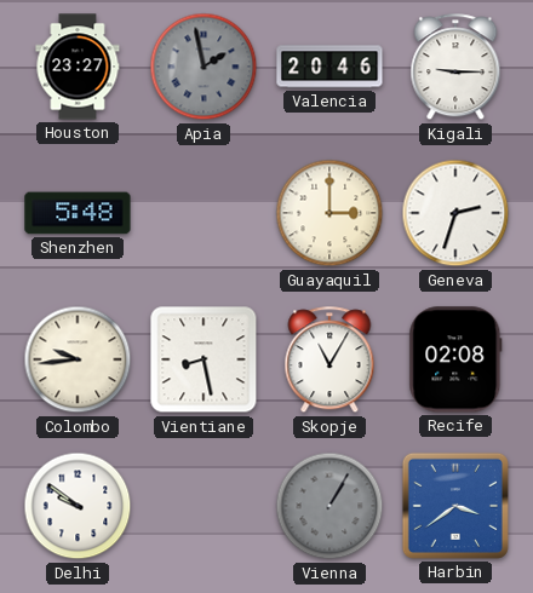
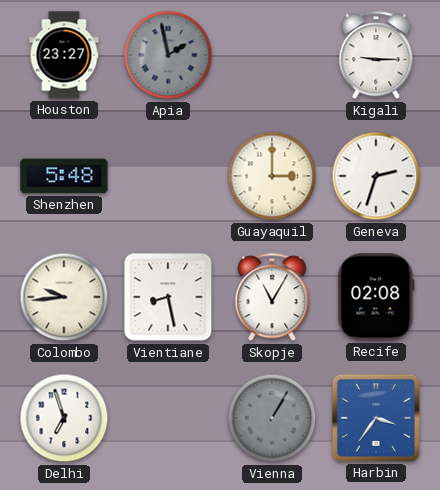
Valencia: 20:46 -> none
Delhi: 9:51 -> 6:57
Harbin: 3:39 -> 3:36
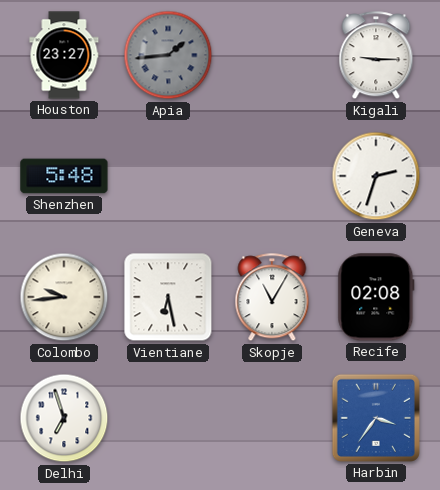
Apia: 1:58 -> 1:44
Guayaquil: 3:00 -> none
Vientiane: 8:28 -> 6:28
Vienna: 1:05 -> none
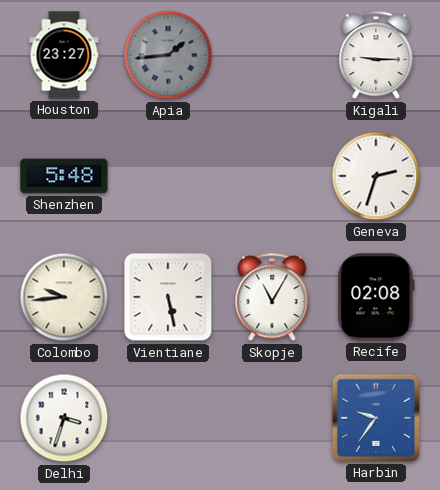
Vientiane: 6:28 -> 5:28
Delhi: 6:57 -> 3:33
Harbin: 3:36 -> 9:36
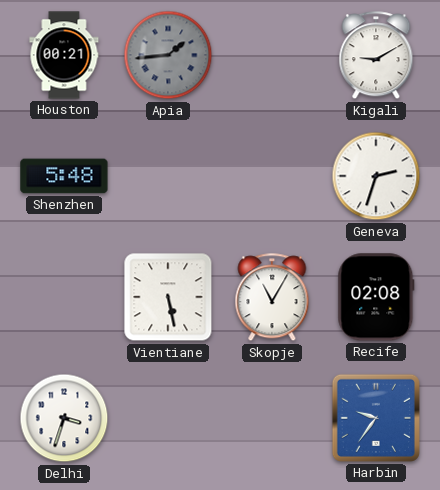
Houston: 23:27 -> 00:21
Kigali: 9:15 -> 9:10
Colombo: 9:44 -> none
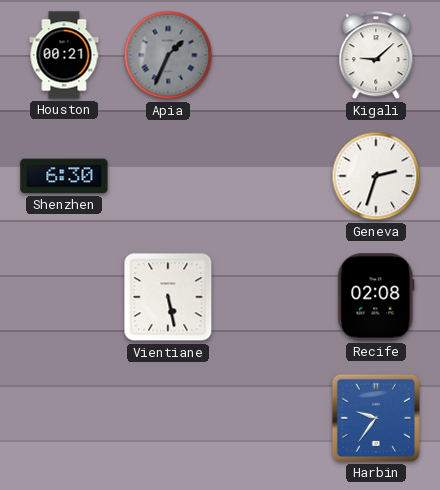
Apia: 1:44 -> 1:34
Kigali: 9:10 -> 9:08
Shenzhen: 5:48 -> 6:30
Skopje: 11:05 -> none
Delhi: 3:33 -> none
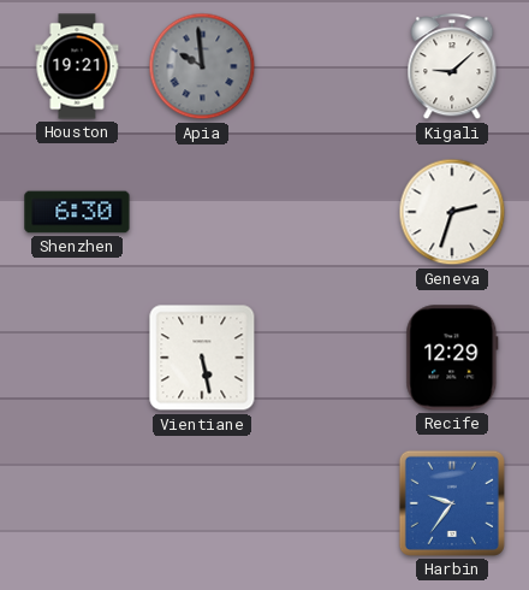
Houston: 00:21 -> 19:21
Apia: 1:34 -> 9:59
Recife: 02:08 -> 12:29
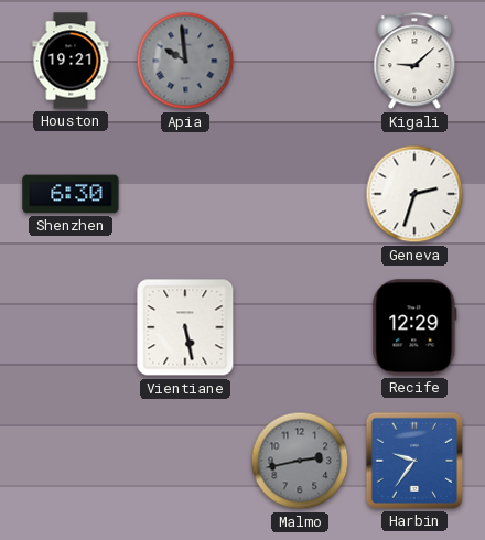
Malmo: none -> 2:43
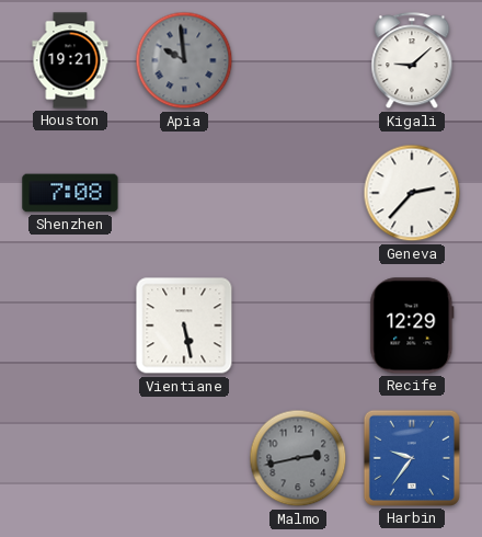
Shenzhen: 6:30 -> 7:08
Geneva: 2:33 -> 2:37
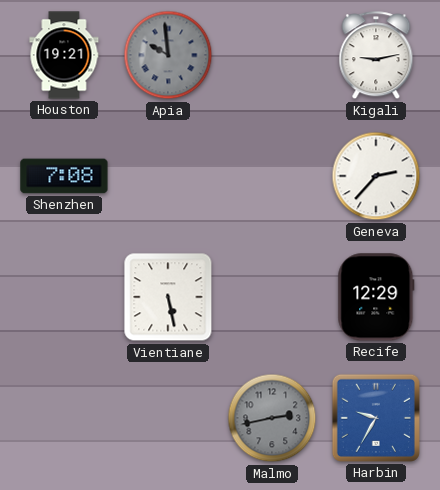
Kigali: 9:08 -> 9:13
Harbin: 9:36 -> 9:35
